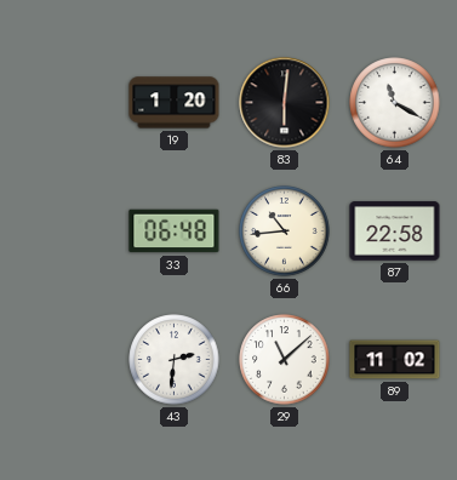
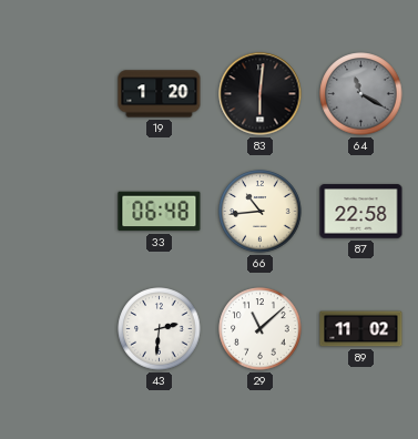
64 dial: white -> grey
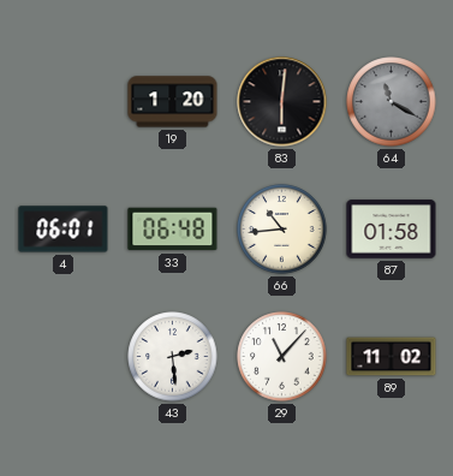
4: none -> 06:01
87: 22:58 -> 01:58
43: 2:31 -> 2:29
29: 11:08 -> 11:07
